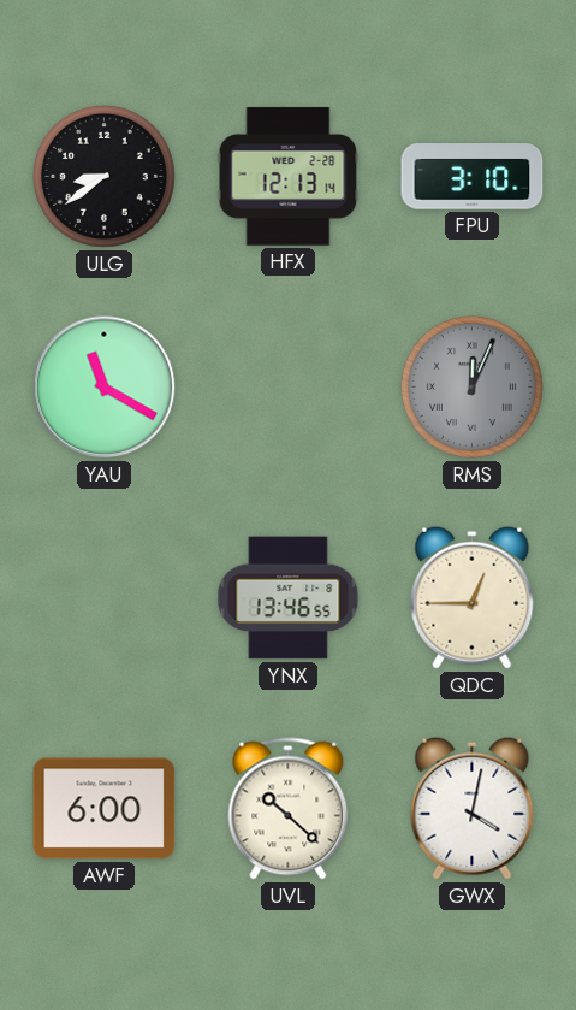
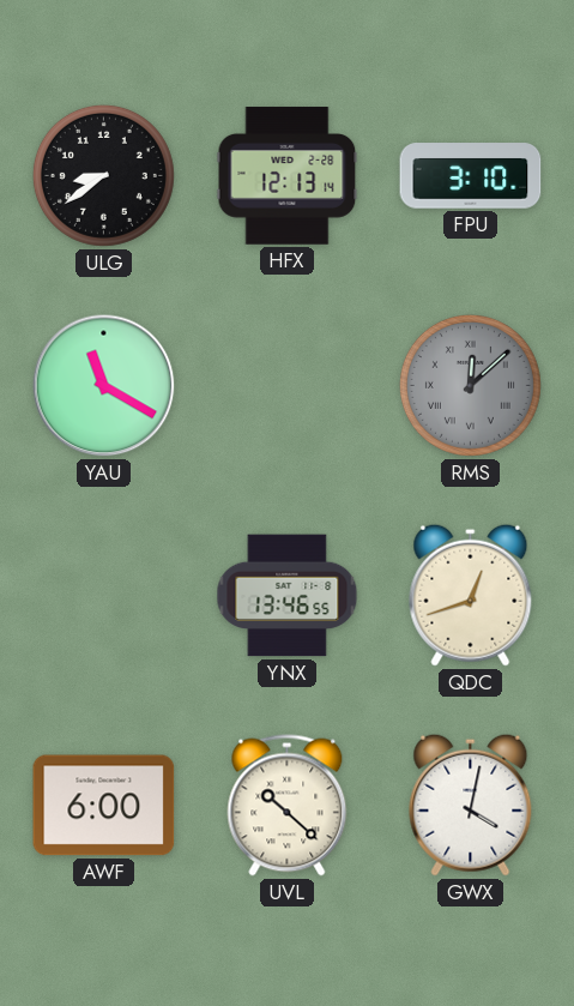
RMS: 12:04 -> 12:08
QDC: 12:45 -> 12:42
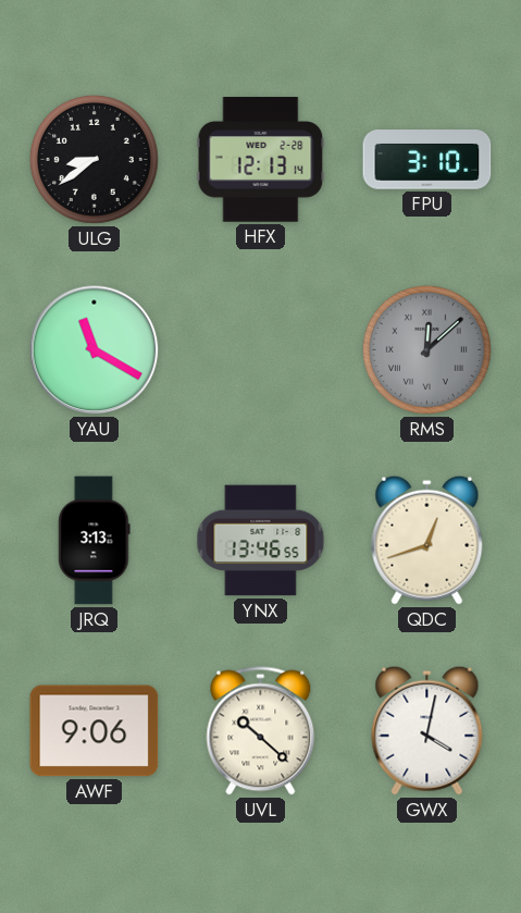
JRQ: none -> 3:13
AWF: 6:00 -> 9:06
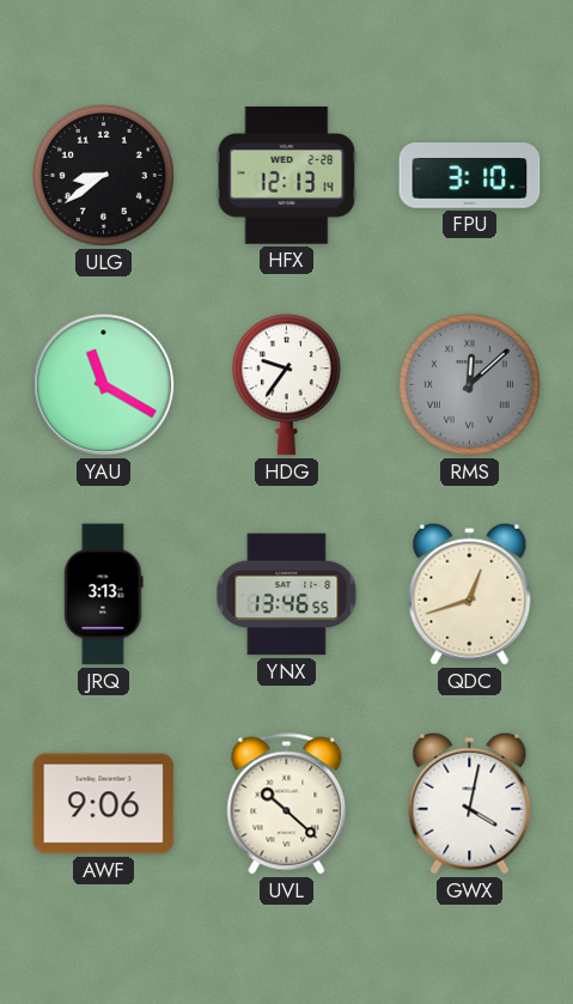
HDG: none -> 9:36
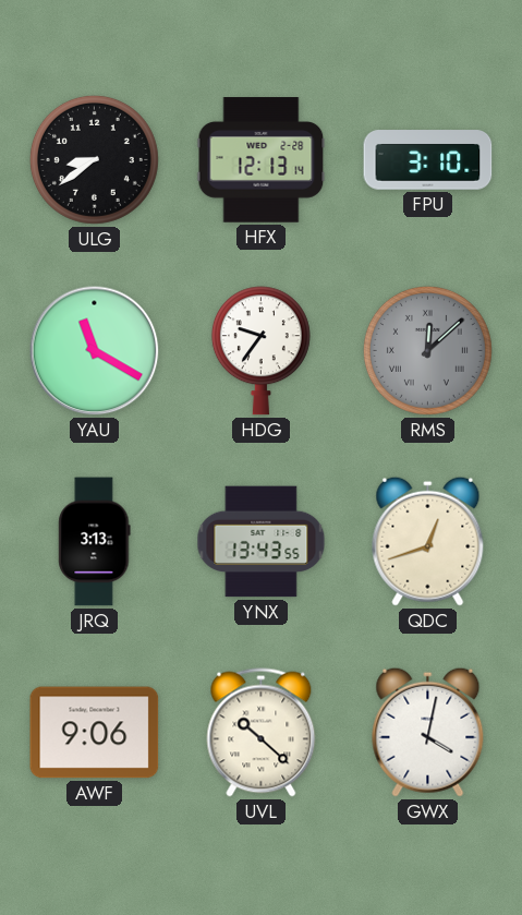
YNX: 13:46 -> 13:43
